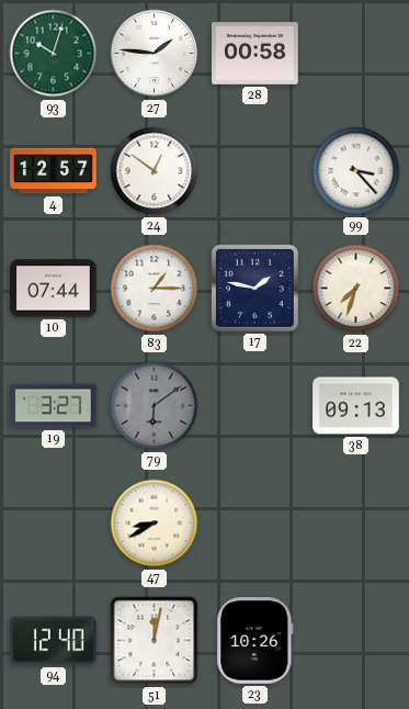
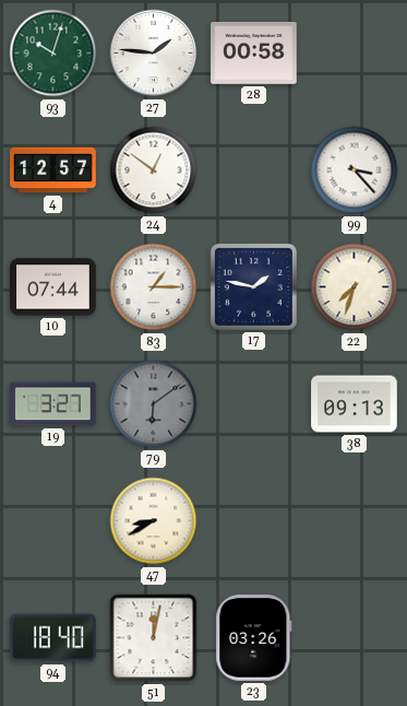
94: 12:40 -> 18:40
23: 10:26 -> 03:26
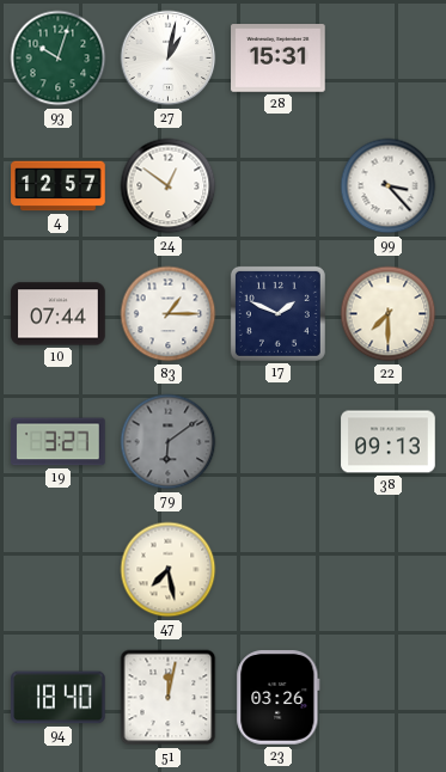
27: 1:46 -> 1:02
28: 00:58 -> 15:31
17: 1:47 -> 1:49
22: 7:33 -> 7:30
47: 8:40 -> 7:28
